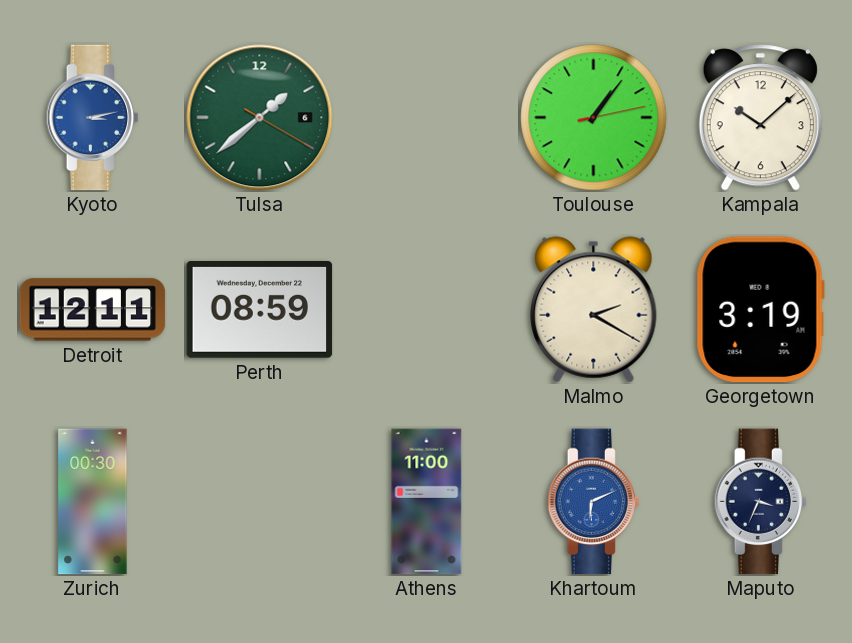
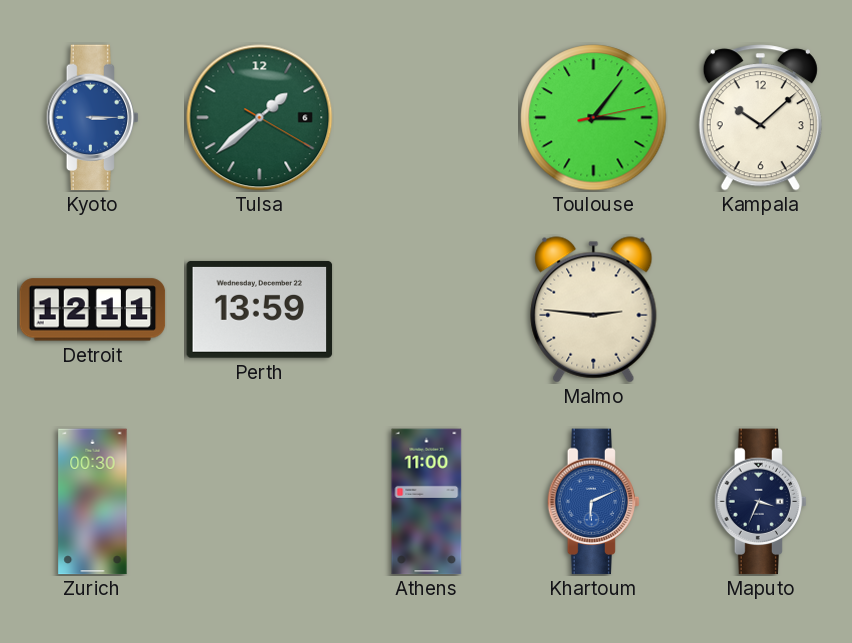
Kyoto: 3:13 -> 3:15
Toulouse: 1:06 -> 3:06
Perth: 08:59 -> 13:59
Malmo: 2:20 -> 2:46
Georgetown: 3:19 -> none
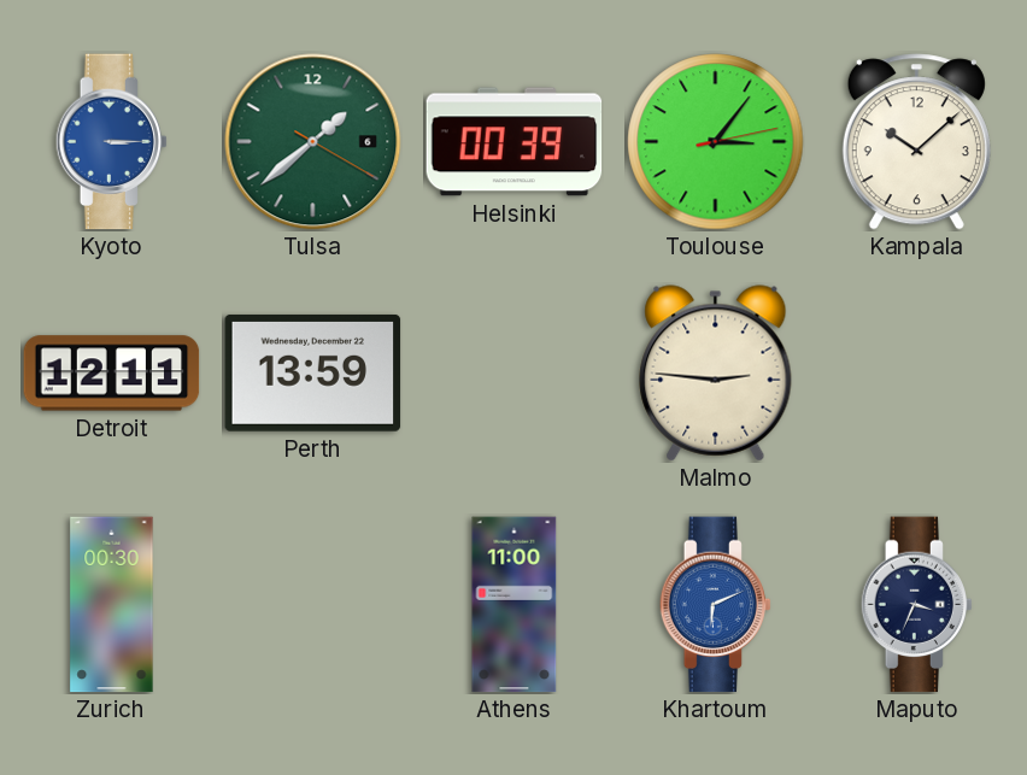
Helsinki: none -> 00:39
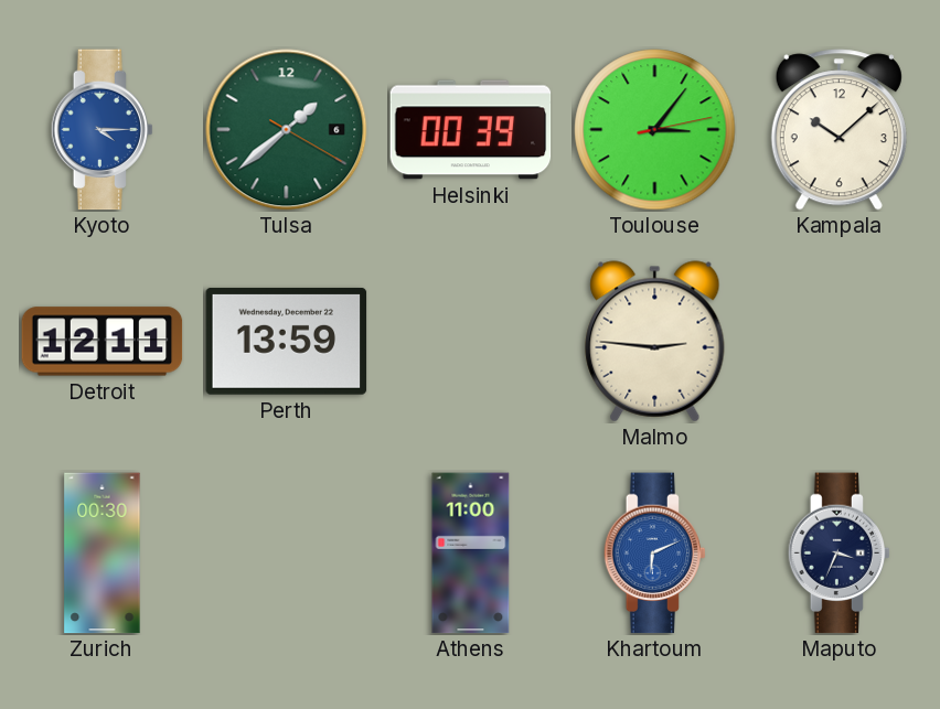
Kyoto: 3:15 -> 4:15
